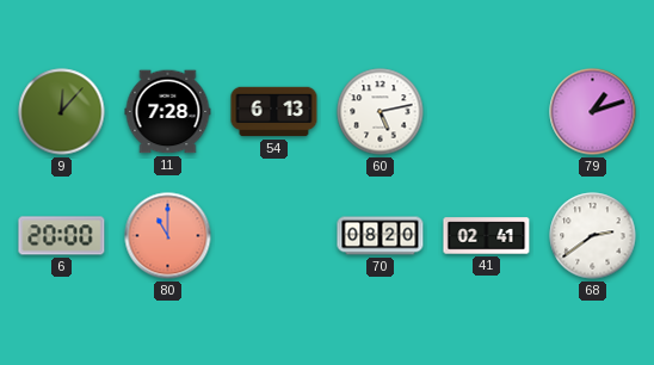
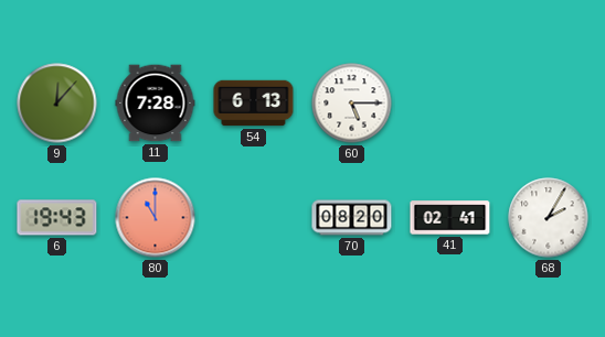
60: 5:13 -> 5:15
79: 1:12 -> none
6: 20:00 -> 19:43
68: 2:39 -> 2:05
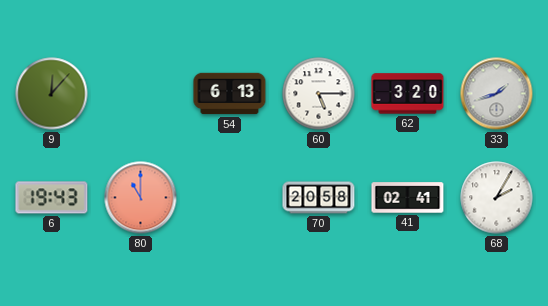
11: 7:28 -> none
62: none -> 3:20
33: none -> 1:42
70: 08:20 -> 20:58
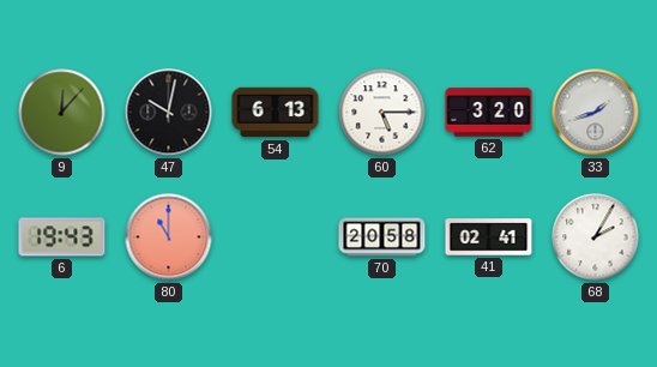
47: none -> 10:02
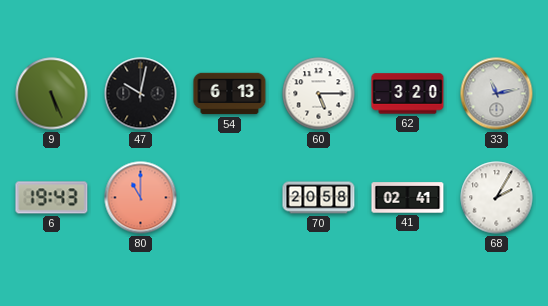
9: 12:07 -> 5:26
33: 1:42 -> 11:13
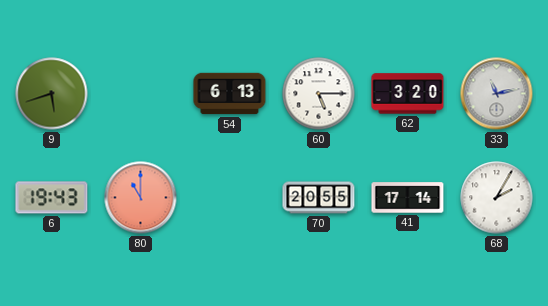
9: 5:26 -> 5:42
47: 10:02 -> none
70: 20:58 -> 20:55
41: 02:41 -> 17:14
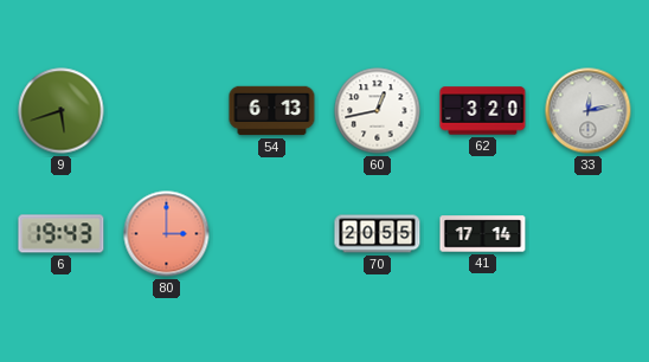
60: 5:15 -> 12:43
33: 11:13 -> 12:13
80: 11:00 -> 3:00
68: 2:05 -> none
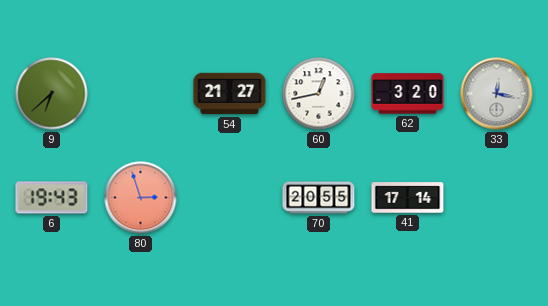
9: 5:42 -> 6:38
54: 6:13 -> 21:27
33: 12:13 -> 12:17
80: 3:00 -> 2:57
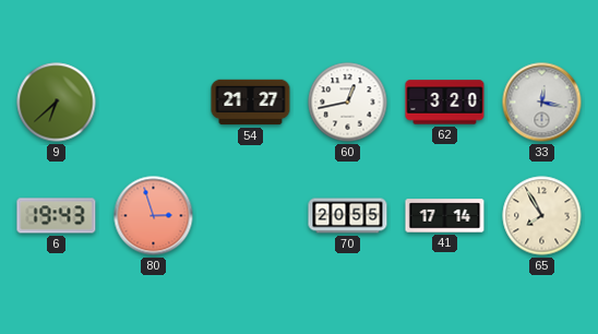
65: none -> 7:55
